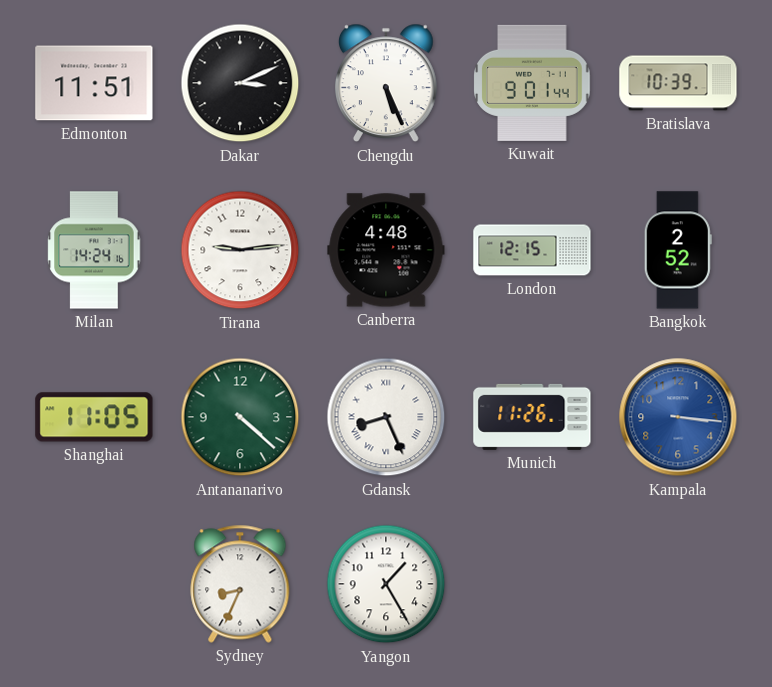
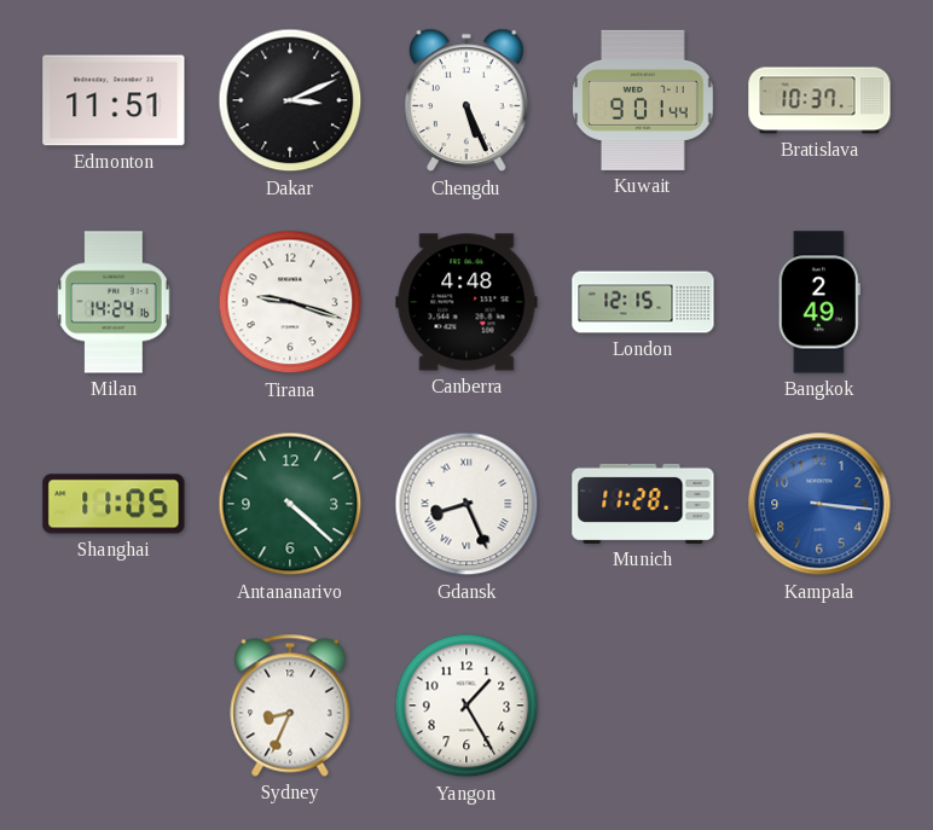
Bratislava: 10:39 -> 10:37
Tirana: 9:14 -> 9:18
Bangkok: 2:52 -> 2:49
Munich: 11:26 -> 11:28
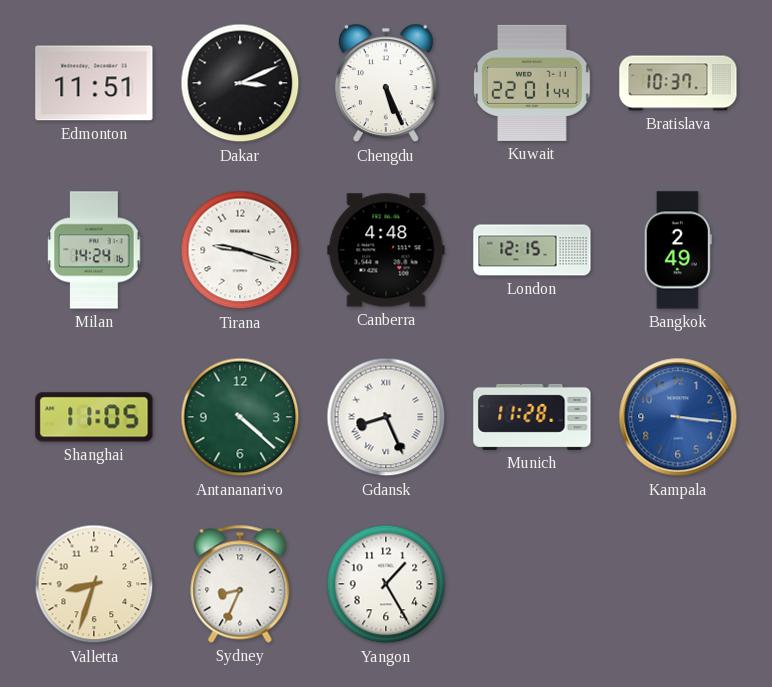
Kuwait: 9:01 -> 22:01
Valletta: none -> 8:33
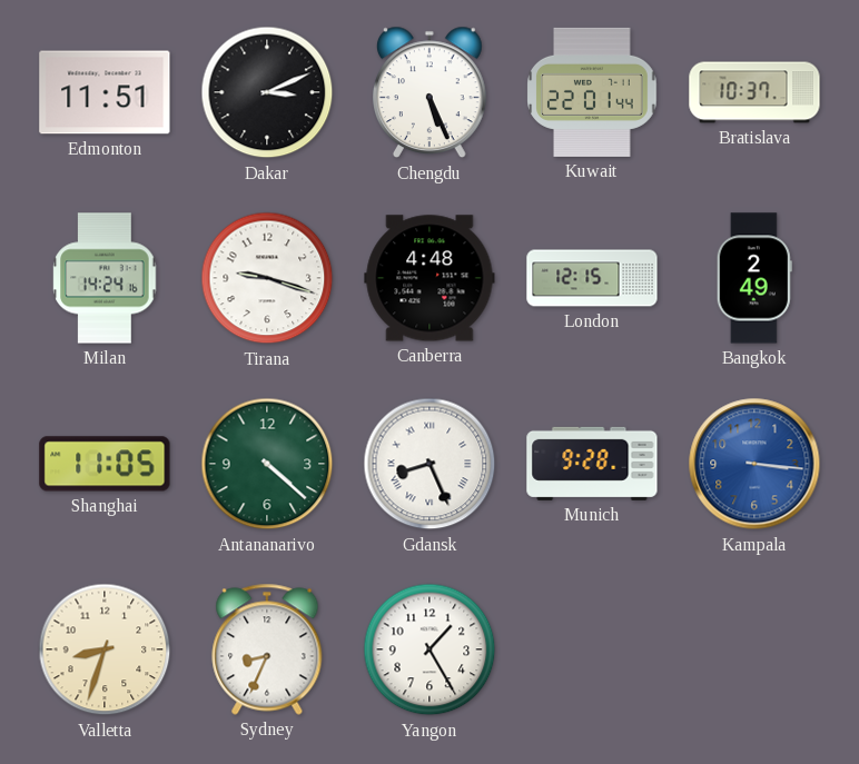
Munich: 11:28 -> 9:28
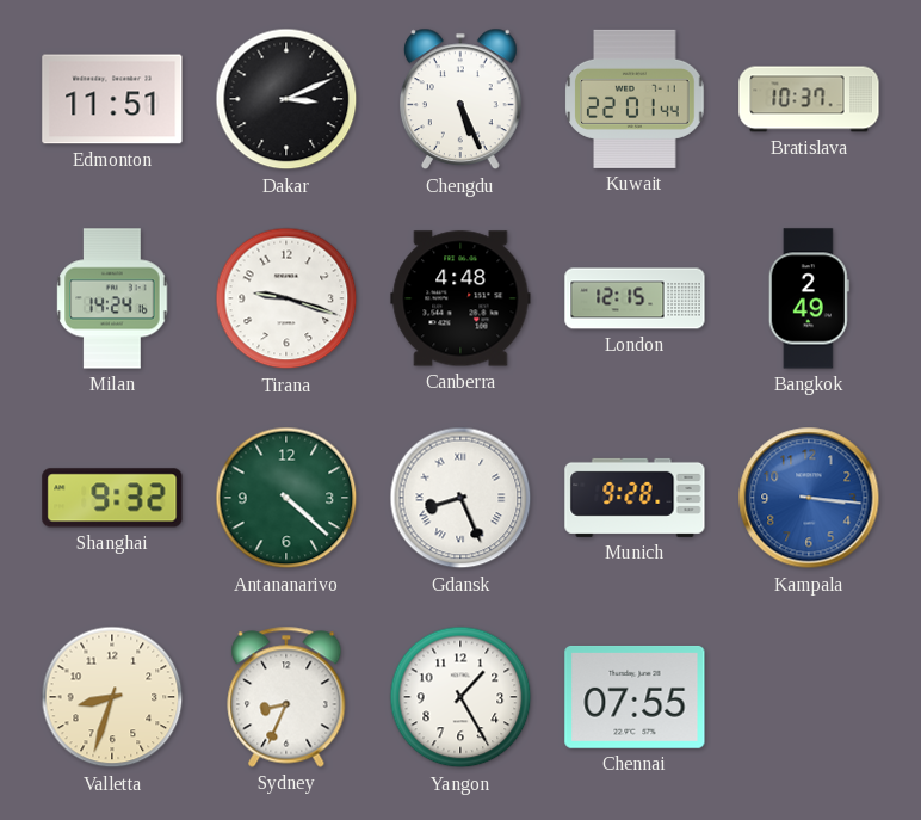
Shanghai: 11:05 -> 9:32
Chennai: none -> 07:55
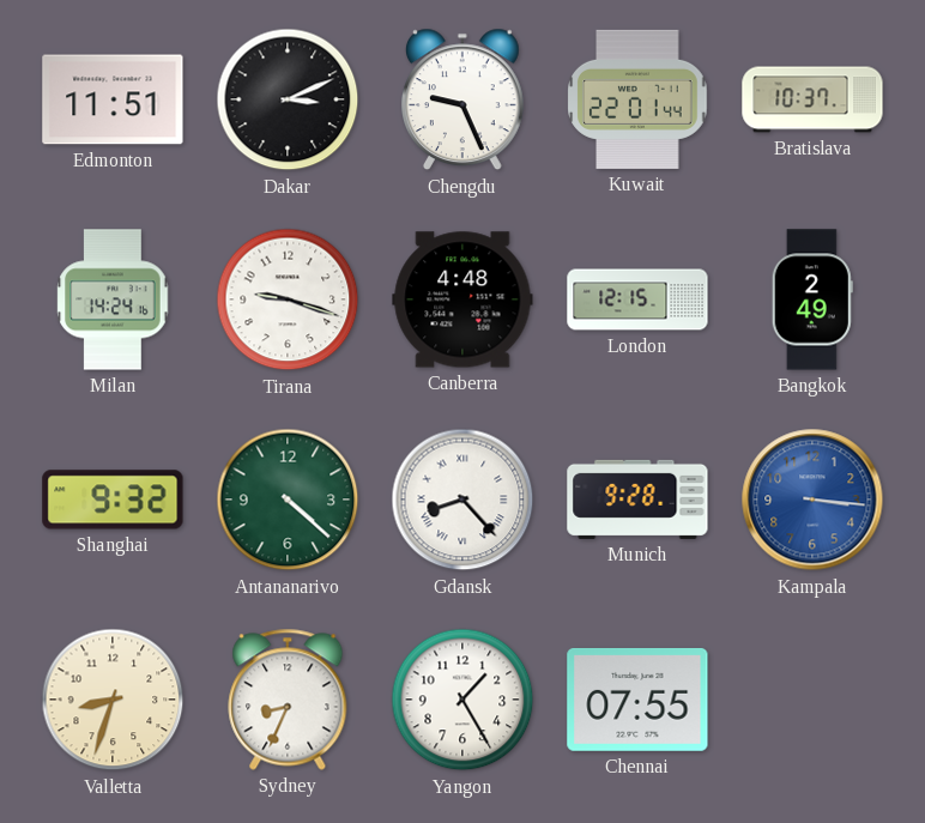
Chengdu: 5:26 -> 9:26
Gdansk: 8:26 -> 8:23
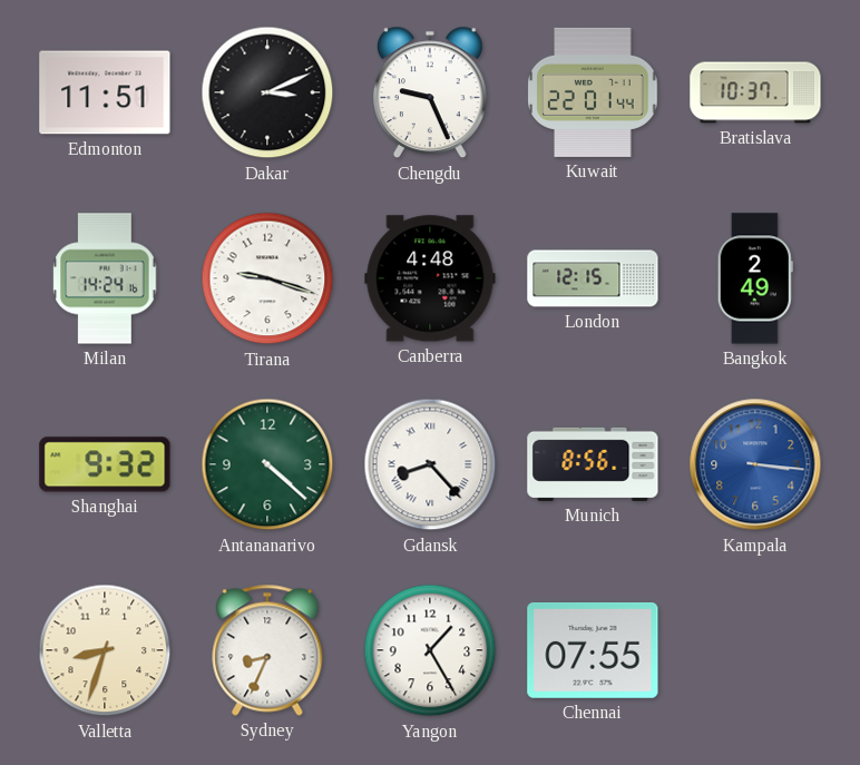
Munich: 9:28 -> 8:56
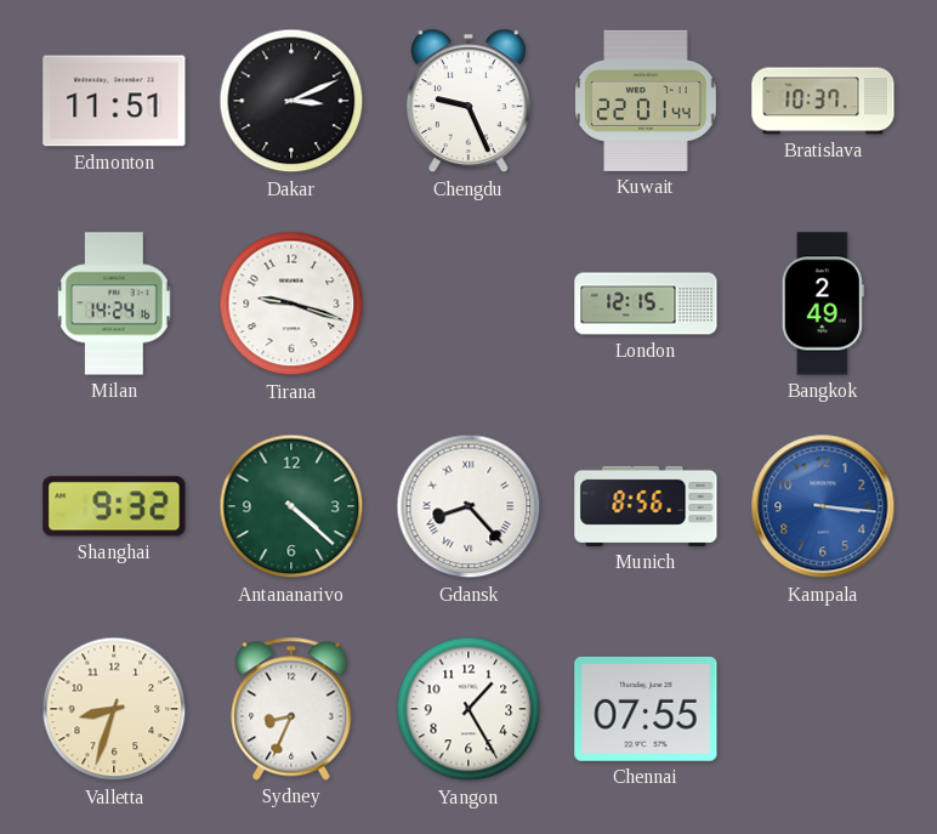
Canberra: 4:48 -> none
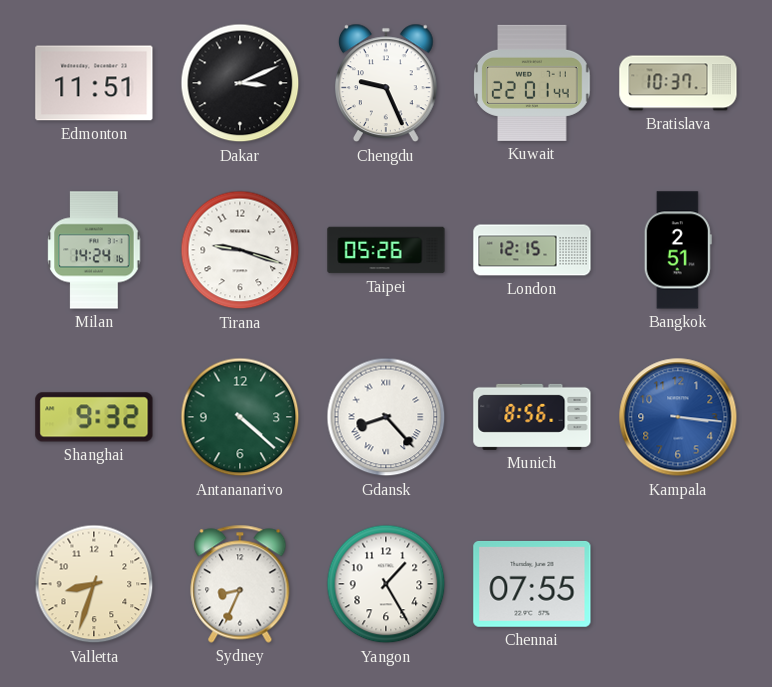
Taipei: none -> 05:26
Bangkok: 2:49 -> 2:51
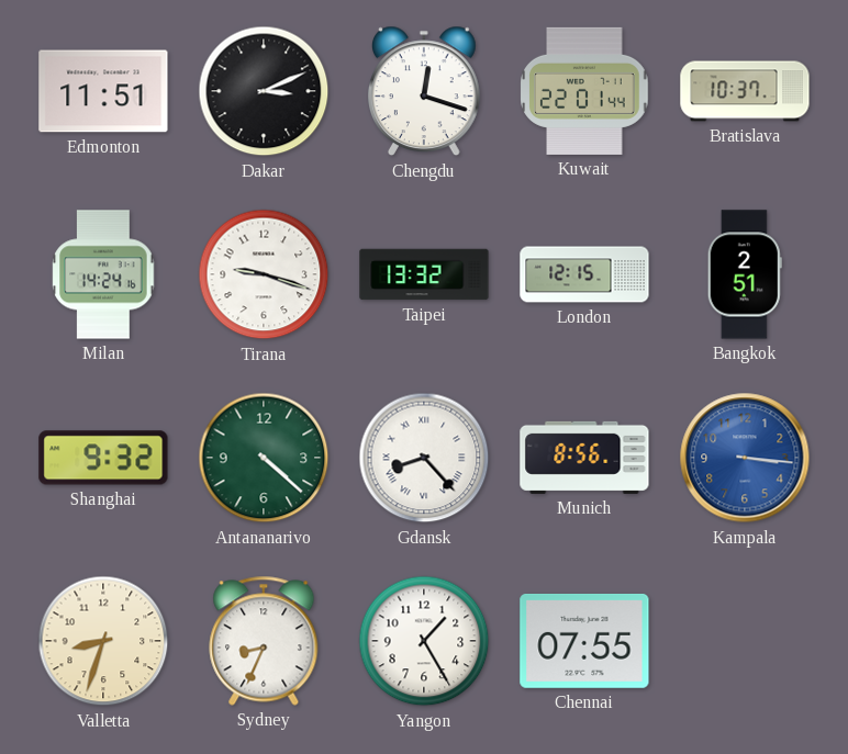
Chengdu: 9:26 -> 12:18
Taipei: 05:26 -> 13:32
